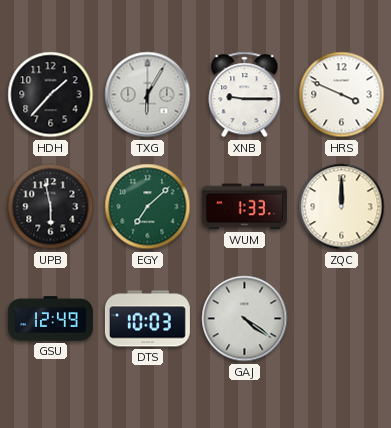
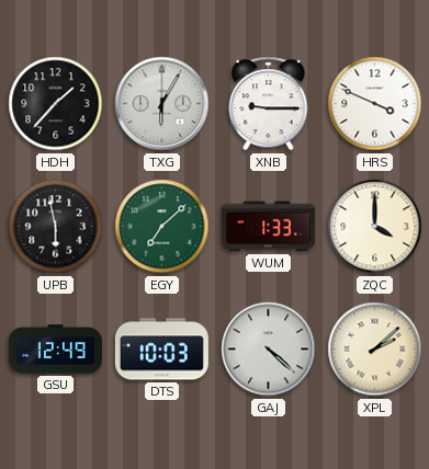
ZQC: 12:00 -> 4:00
GAJ: 4:21 -> 4:22
XPL: none -> 2:08
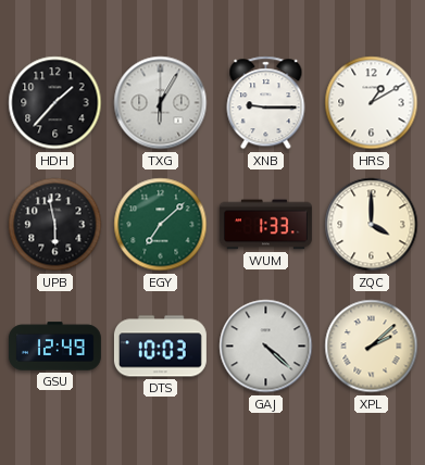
HRS: 3:49 -> 1:10
